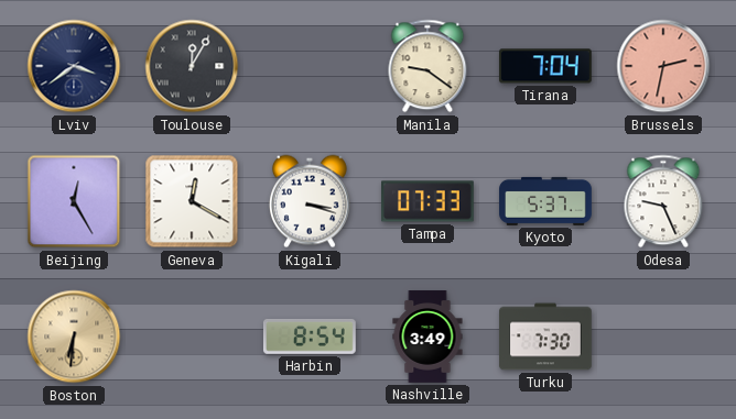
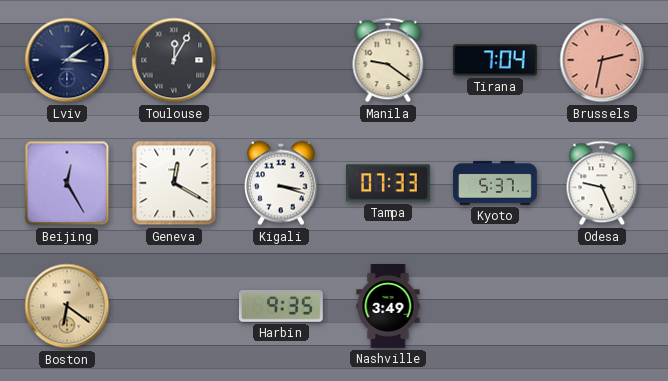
Lviv: 3:39 -> 3:09
Boston: 6:31 -> 6:21
Harbin: 8:54 -> 9:35
Turku: 7:30 -> none
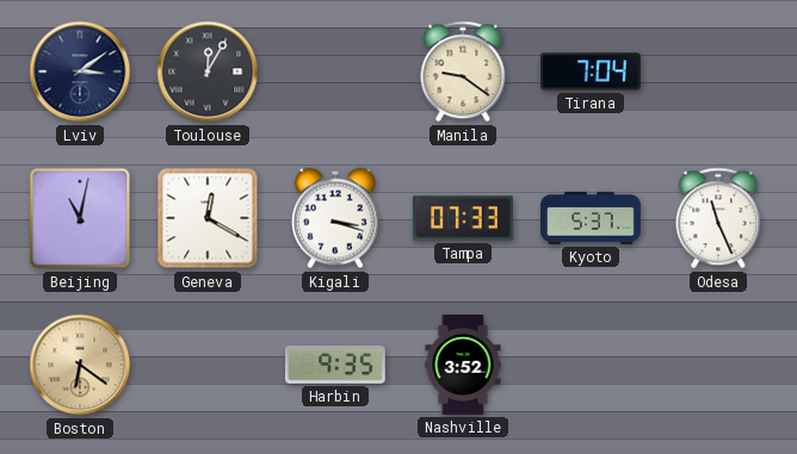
Brussels: 2:32 -> none
Beijing: 12:25 -> 11:02
Odesa: 9:26 -> 11:26
Nashville: 3:49 -> 3:52
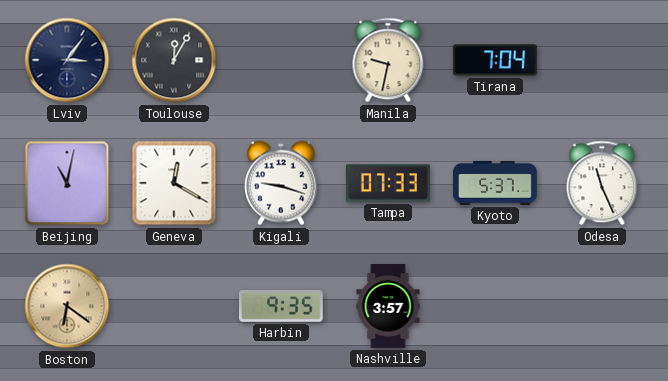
Lviv: 3:09 -> 3:06
Manila: 9:21 -> 9:32
Kigali: 3:18 -> 9:18
Nashville: 3:52 -> 3:57
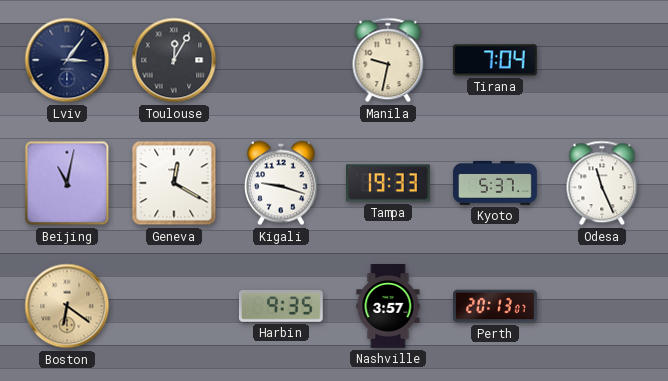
Tampa: 07:33 -> 19:33
Perth: none -> 20:13
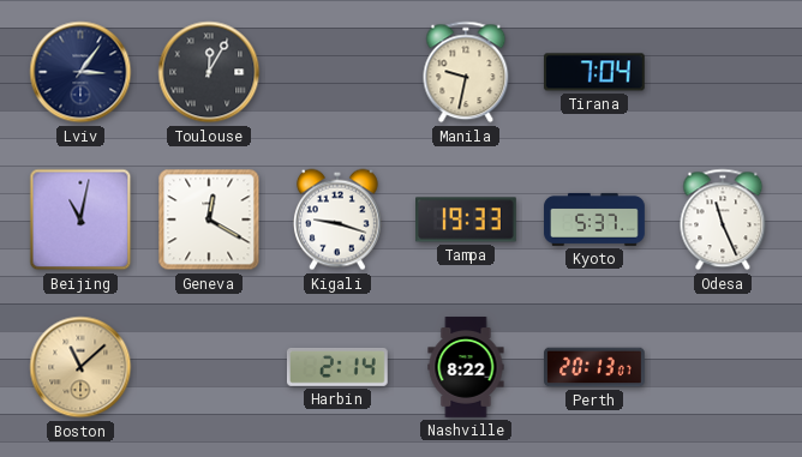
Boston: 6:21 -> 11:08
Harbin: 9:35 -> 2:14
Nashville: 3:57 -> 8:22
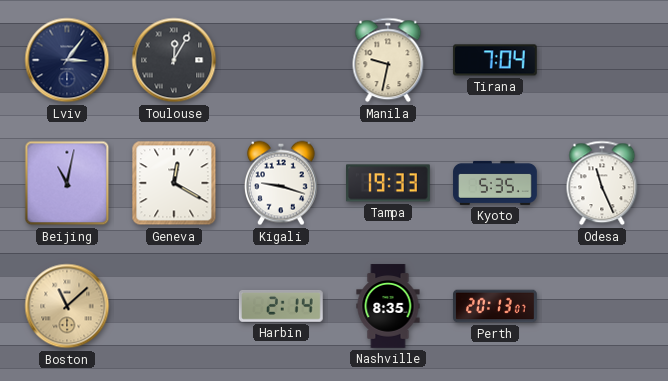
Kyoto: 5:37 -> 5:35
Nashville: 8:22 -> 8:35
